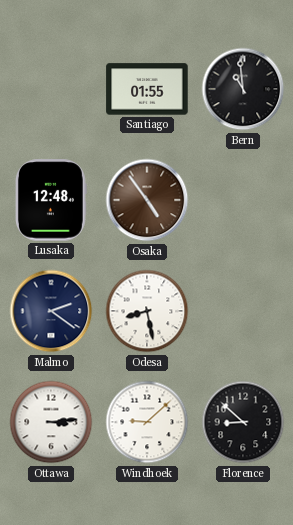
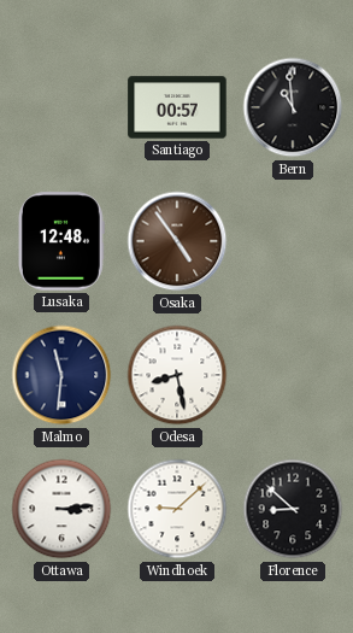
Santiago: 01:55 -> 00:57
Malmo: 2:21 -> 11:31
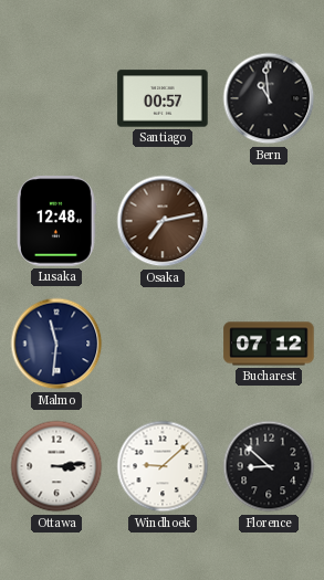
Osaka: 4:54 -> 7:13
Odesa: 8:28 -> none
Bucharest: none -> 07:12
